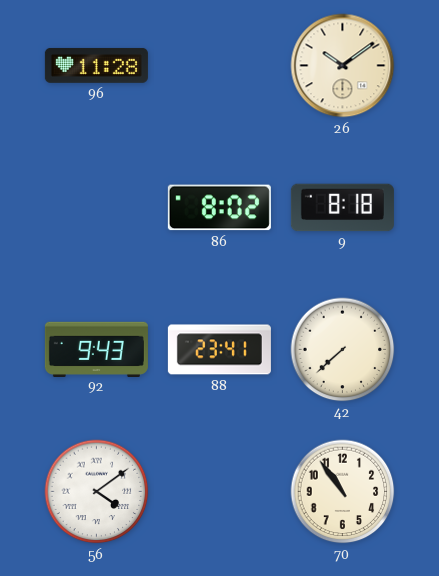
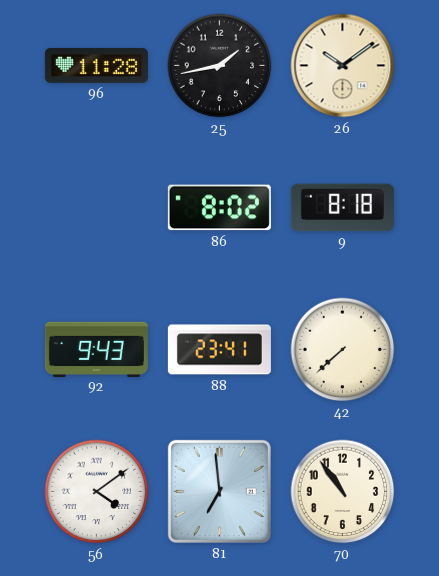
25: none -> 1:43
81: none -> 6:59
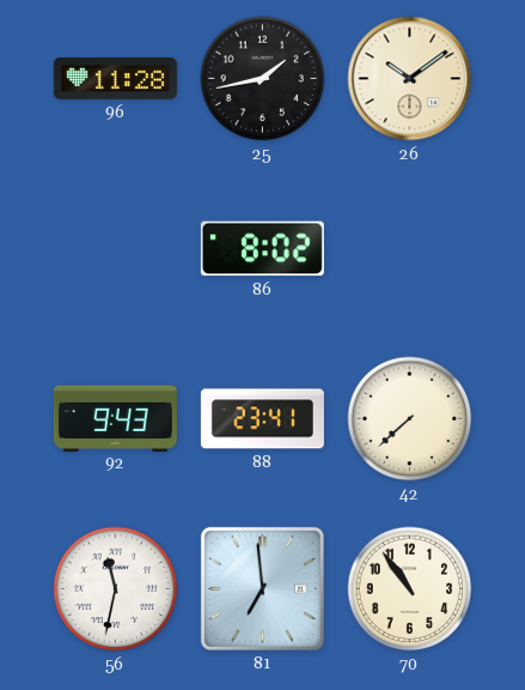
9: 8:18 -> none
56: 4:09 -> 11:32
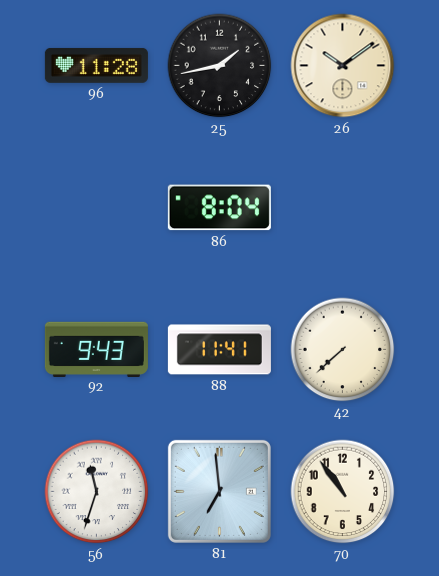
86: 8:02 -> 8:04
88: 23:41 -> 11:41
56: 11:32 -> 11:33
